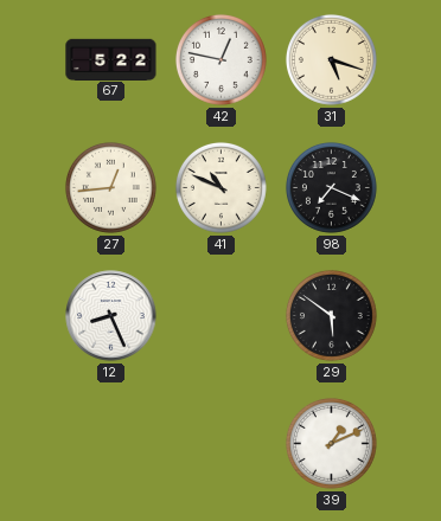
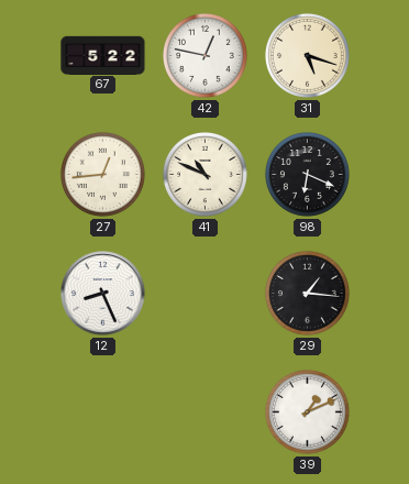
98: 7:19 -> 6:19
29: 5:51 -> 1:16
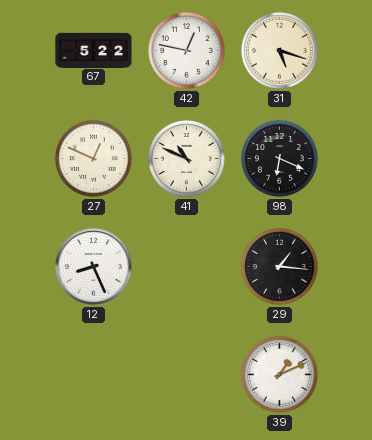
27: 12:44 -> 12:49
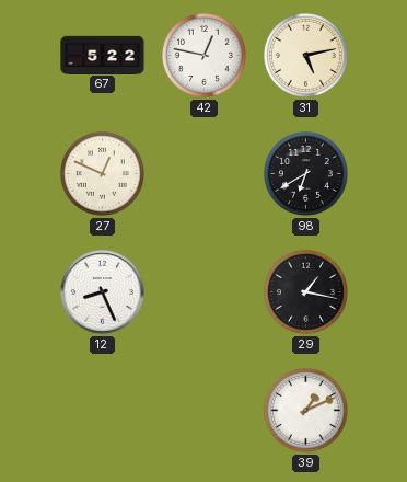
31: 5:18 -> 5:13
41: 10:49 -> none
98: 6:19 -> 6:40
29: 1:16 -> 1:17
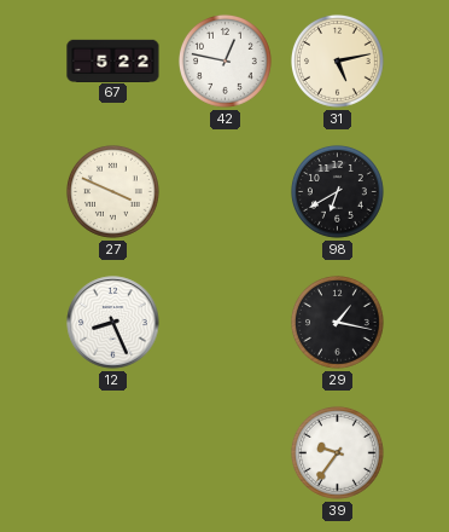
27: 12:49 -> 3:49
39: 1:11 -> 9:36
